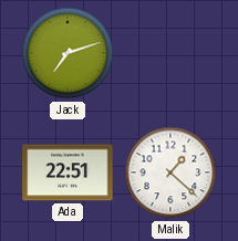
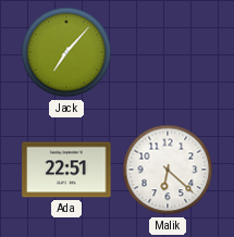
Jack: 7:12 -> 7:07
Malik: 1:22 -> 6:22
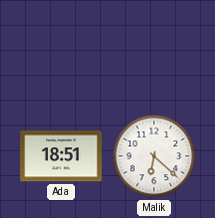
Jack: 7:07 -> none
Ada: 22:51 -> 18:51
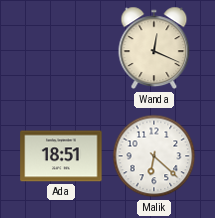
Wanda: none -> 12:19
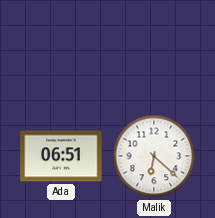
Wanda: 12:19 -> none
Ada: 18:51 -> 06:51
